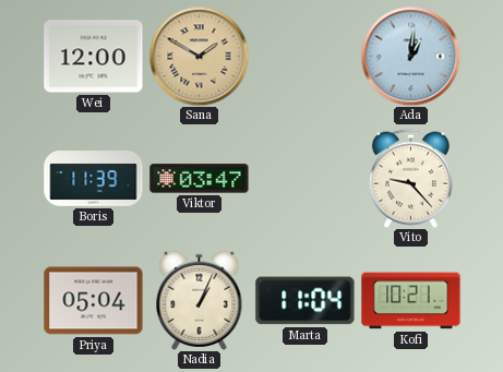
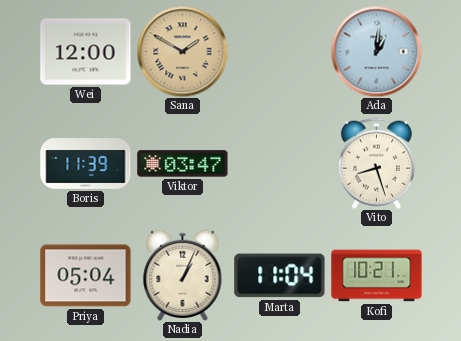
Vito: 9:23 -> 8:27
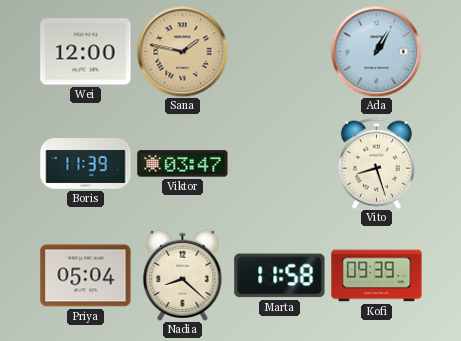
Sana: 1:50 -> 1:47
Ada: 1:01 -> 1:05
Nadia: 1:04 -> 8:22
Marta: 11:04 -> 11:58
Kofi: 10:21 -> 09:39
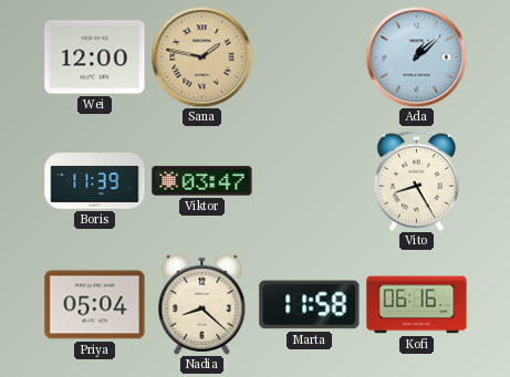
Ada: 1:05 -> 1:08
Vito: 8:27 -> 8:25
Kofi: 09:39 -> 06:16
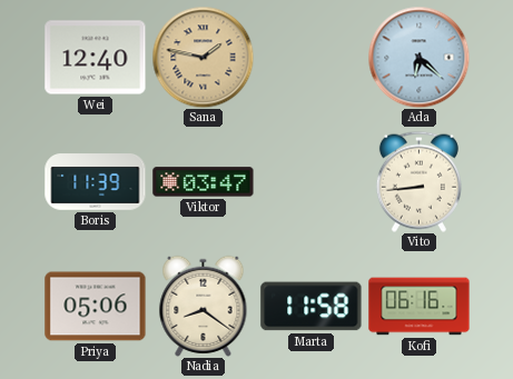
Wei: 12:00 -> 12:40
Ada: 1:08 -> 6:22
Vito: 8:25 -> 8:44
Priya: 05:04 -> 05:06
Nadia: 8:22 -> 8:21
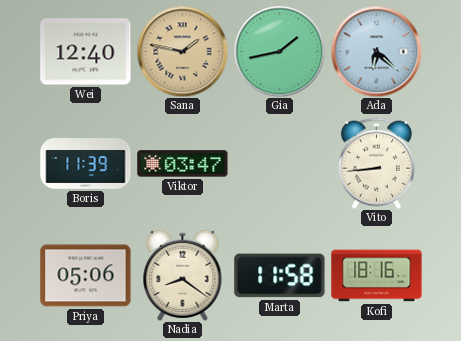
Gia: none -> 1:43
Kofi: 06:16 -> 18:16
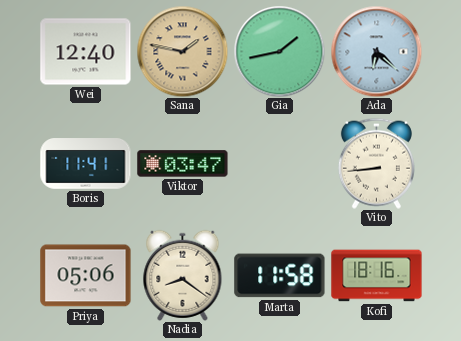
Boris: 11:39 -> 11:41
